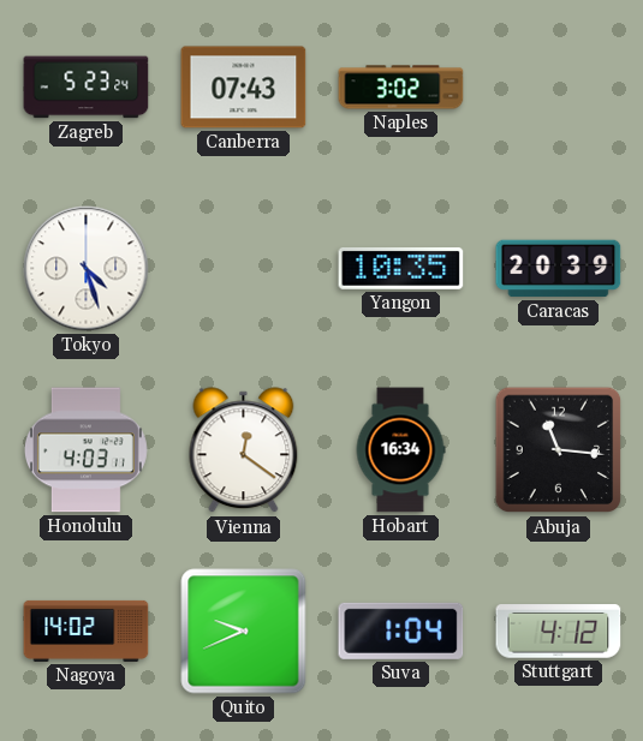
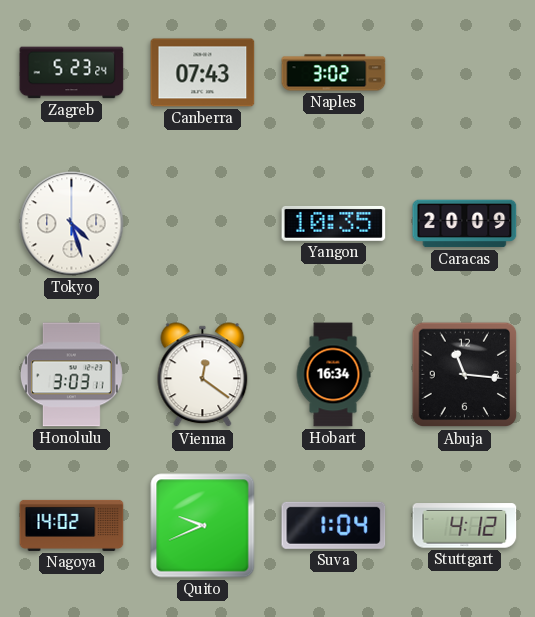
Caracas: 20:39 -> 20:09
Honolulu: 4:03 -> 3:03
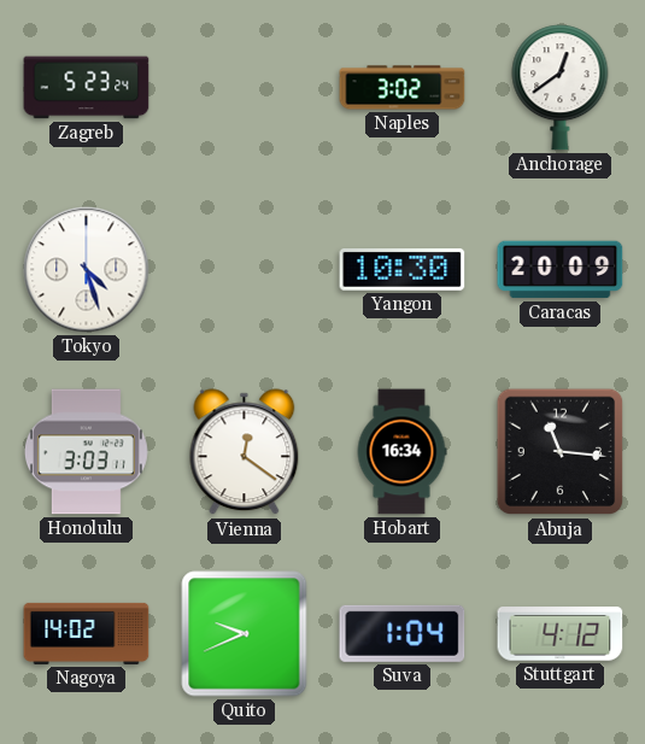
Canberra: 07:43 -> none
Anchorage: none -> 12:39
Yangon: 10:35 -> 10:30
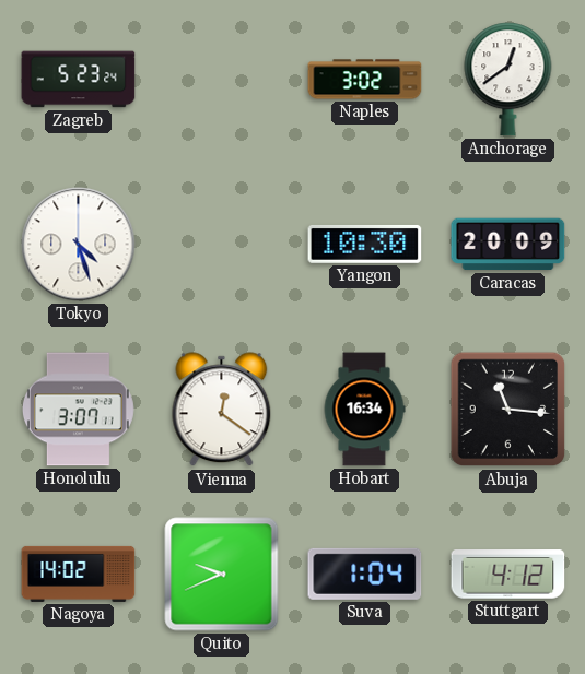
Honolulu: 3:03 -> 3:07
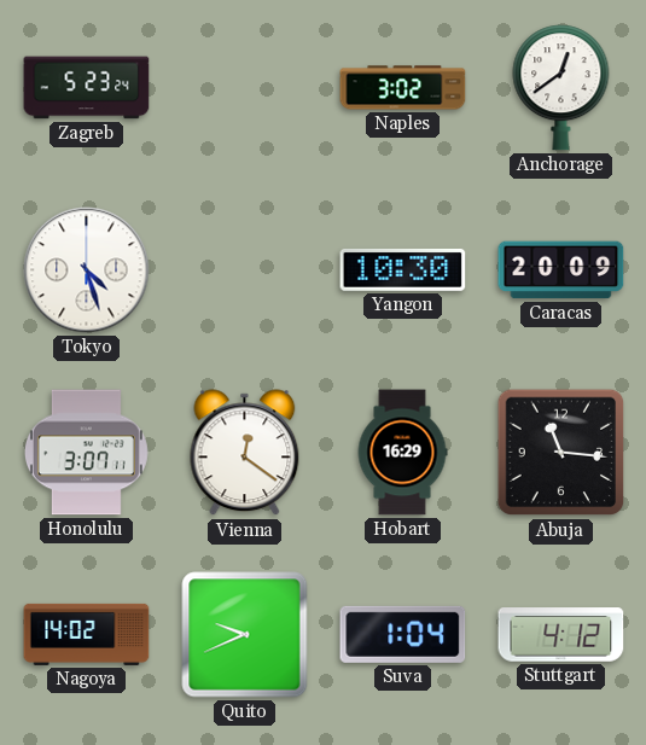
Hobart: 16:34 -> 16:29
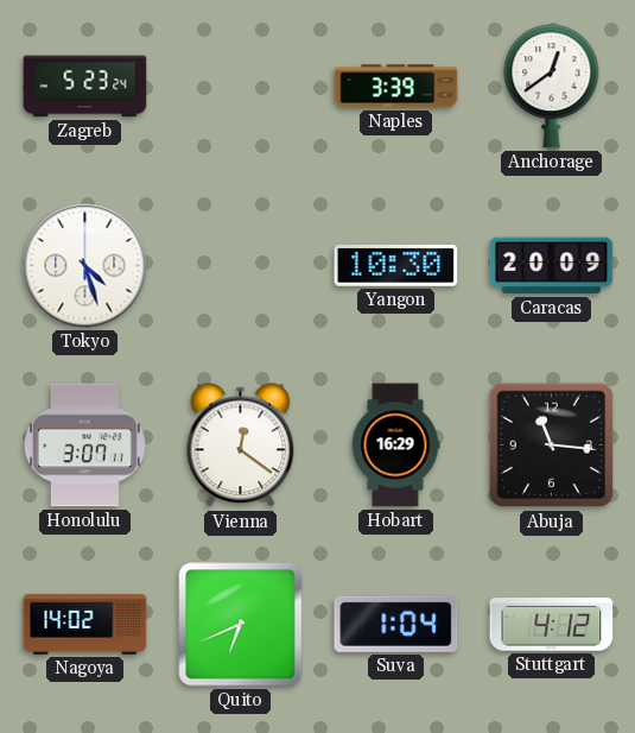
Naples: 3:02 -> 3:39
Quito: 9:41 -> 6:41
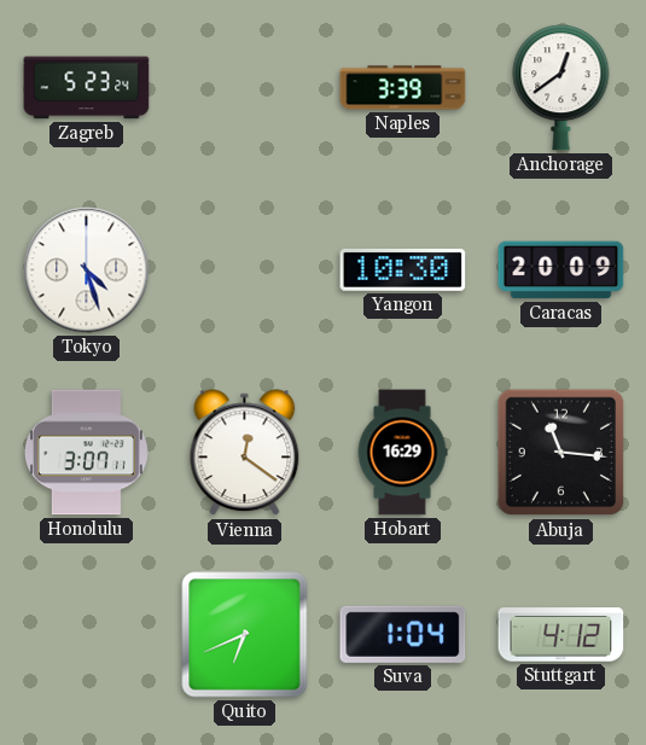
Nagoya: 14:02 -> none
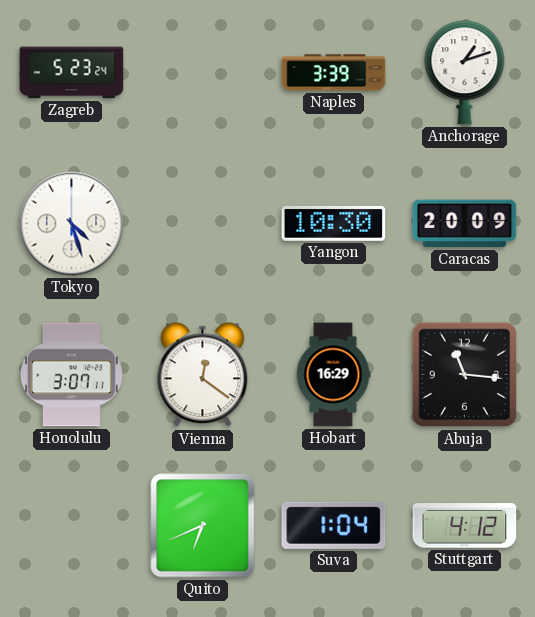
Anchorage: 12:39 -> 1:12
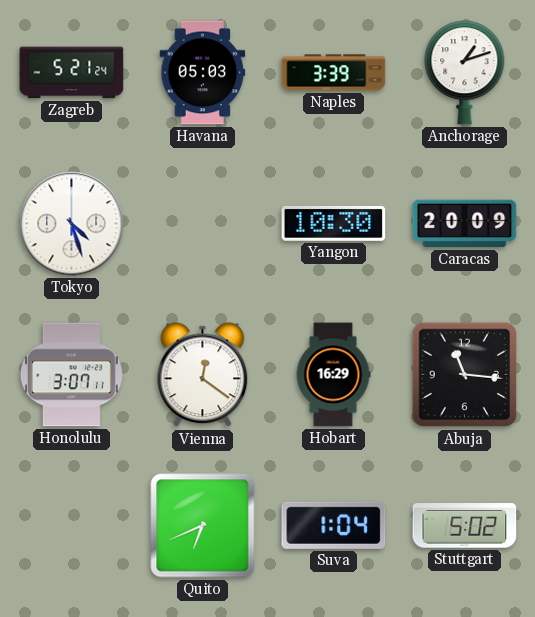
Zagreb: 5:23 -> 5:21
Havana: none -> 05:03
Stuttgart: 4:12 -> 5:02
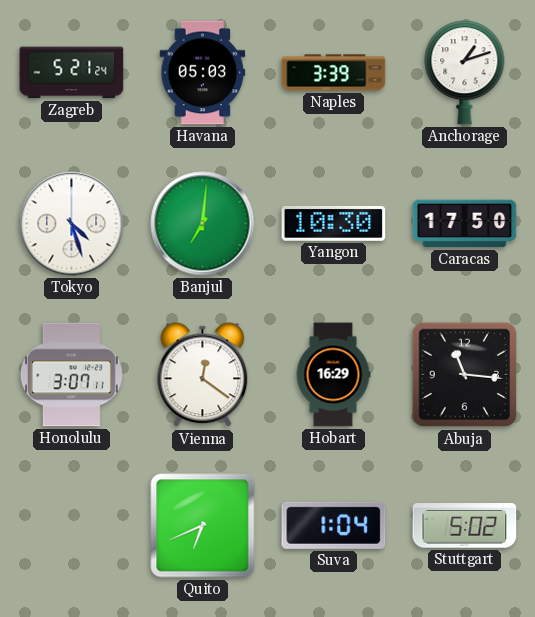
Banjul: none -> 7:01
Caracas: 20:09 -> 17:50
